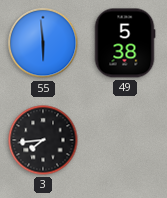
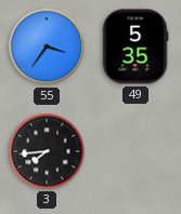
55: 5:59 -> 3:36
49: 5:38 -> 5:35
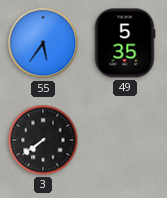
55: 3:36 -> 5:36
3: 7:44 -> 7:39
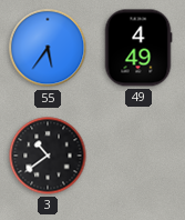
49: 5:35 -> 4:49
3: 7:39 -> 10:39
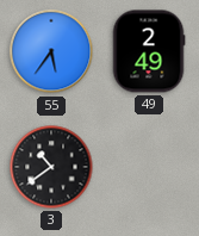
49: 4:49 -> 2:49
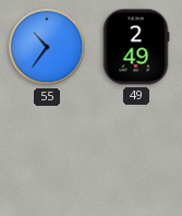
55: 5:36 -> 10:36
3: 10:39 -> none
